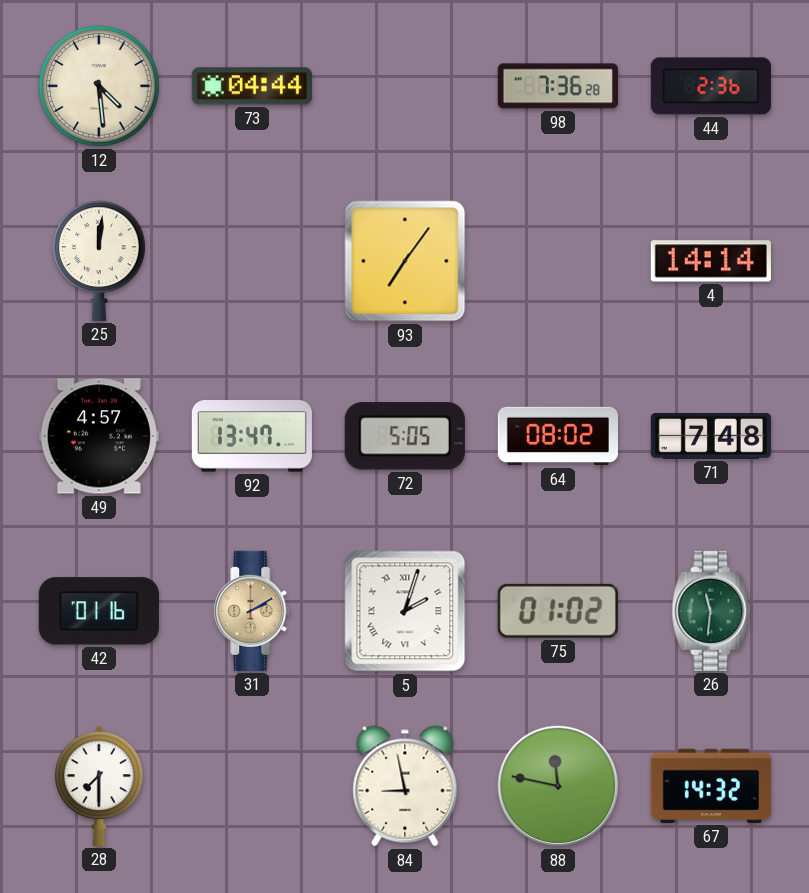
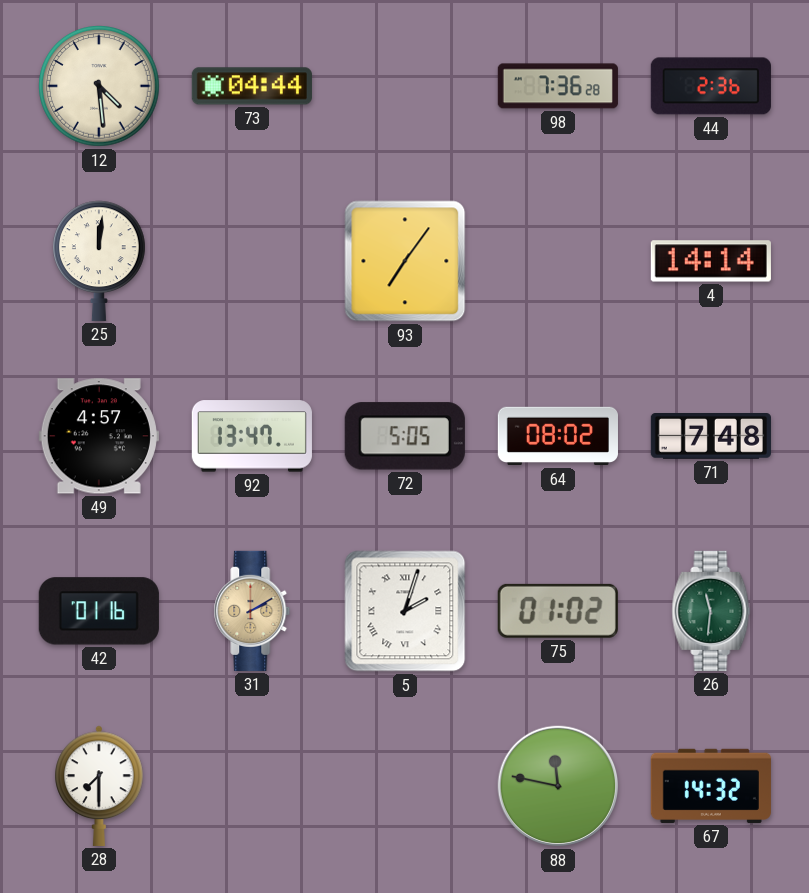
84: 8:58 -> none
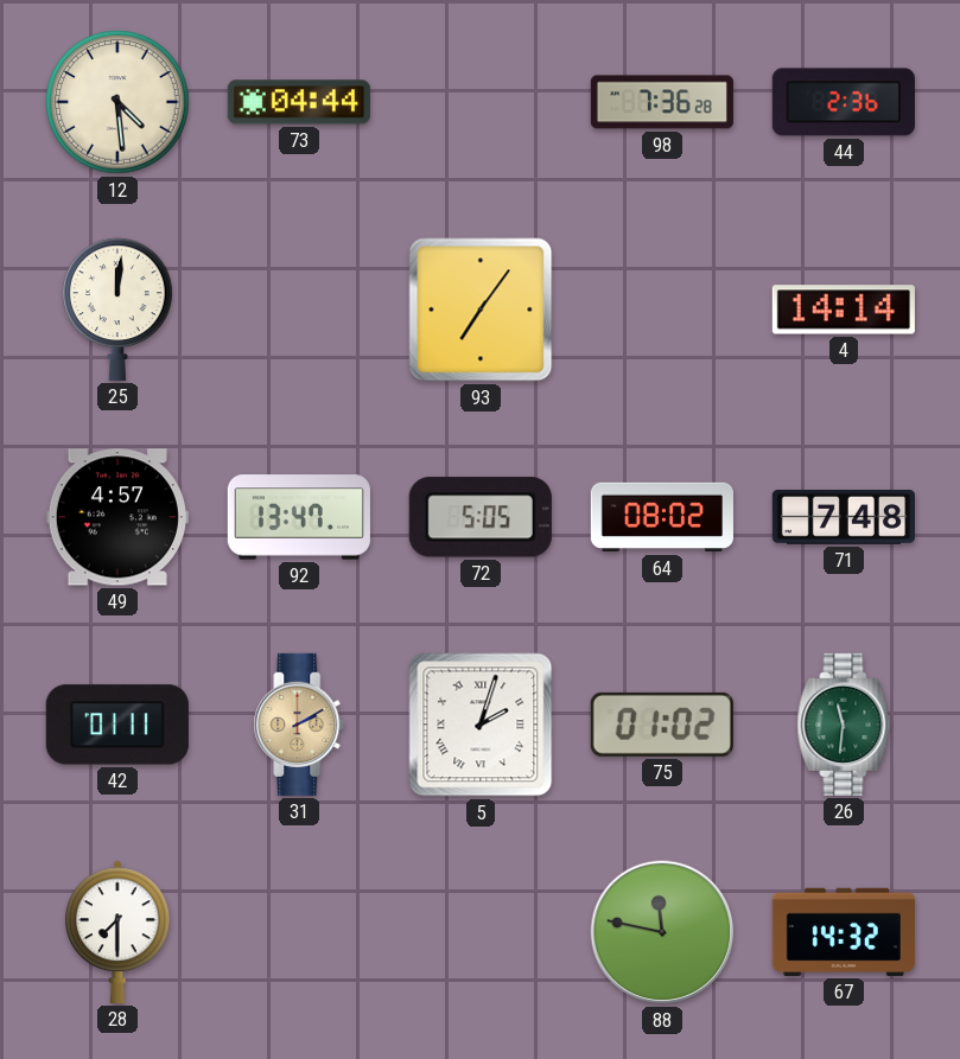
42: 01:16 -> 01:11
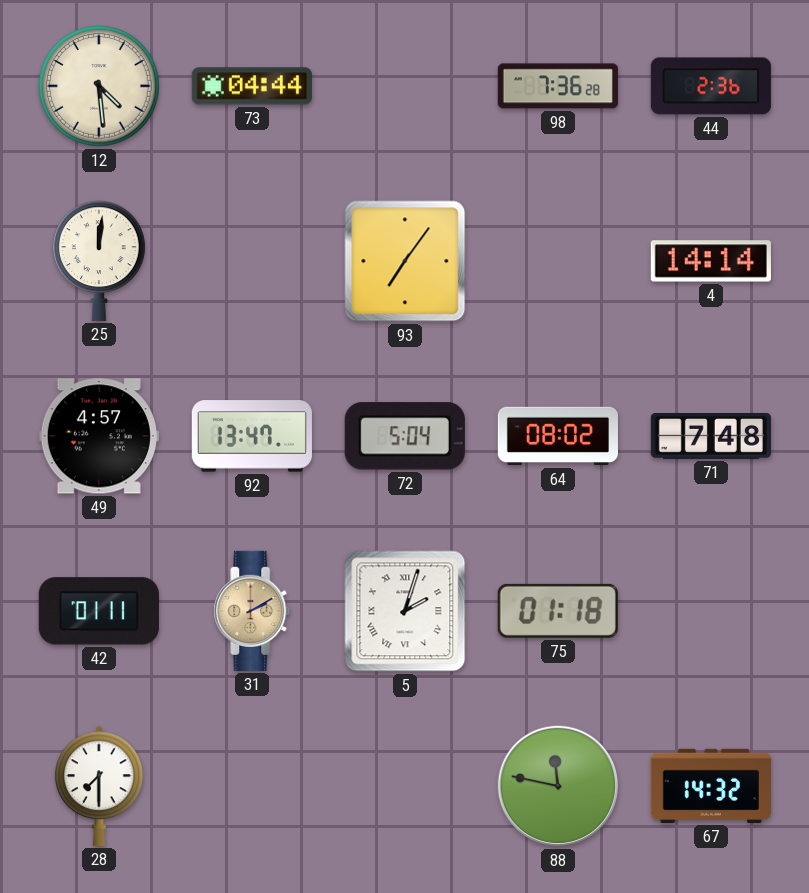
72: 5:05 -> 5:04
75: 01:02 -> 01:18
26: 11:31 -> none
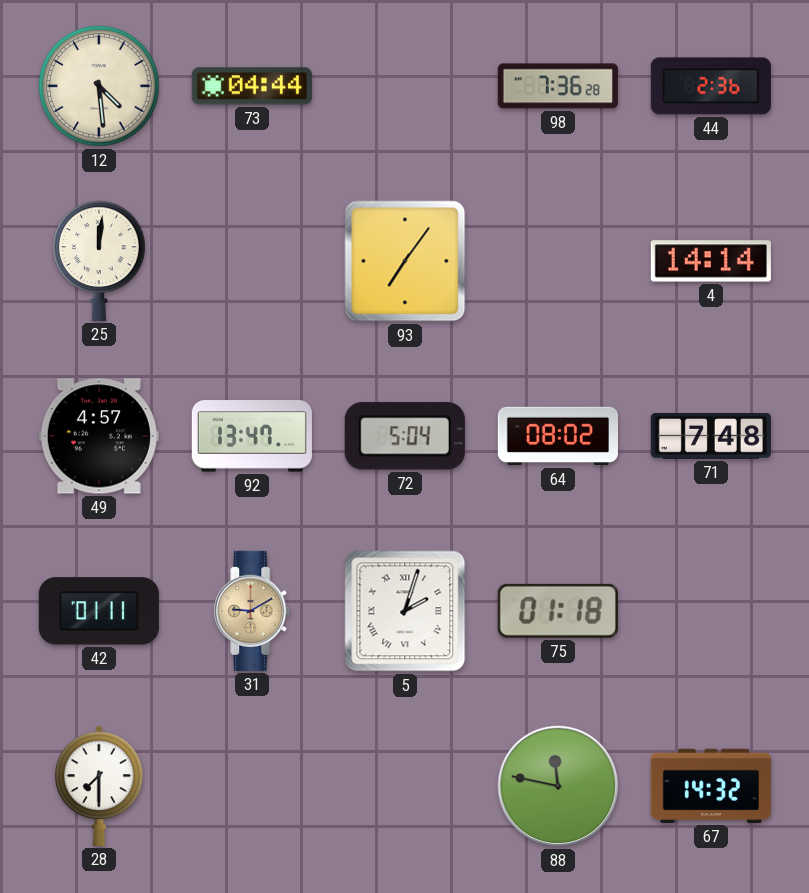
31: 2:10 -> 9:10
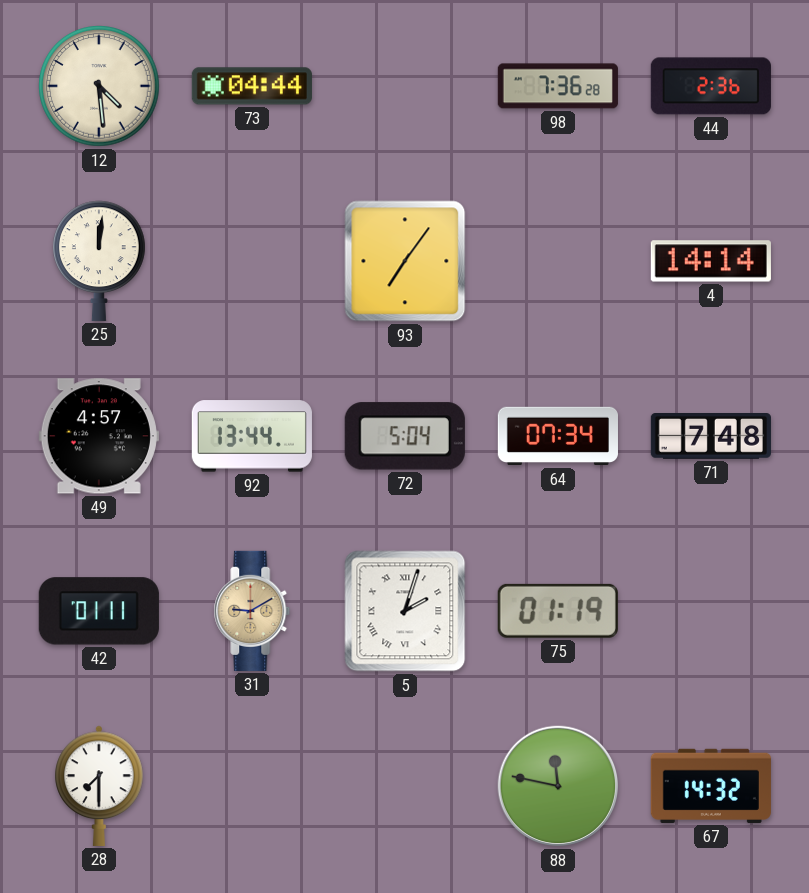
92: 13:47 -> 13:44
64: 08:02 -> 07:34
75: 01:18 -> 01:19
